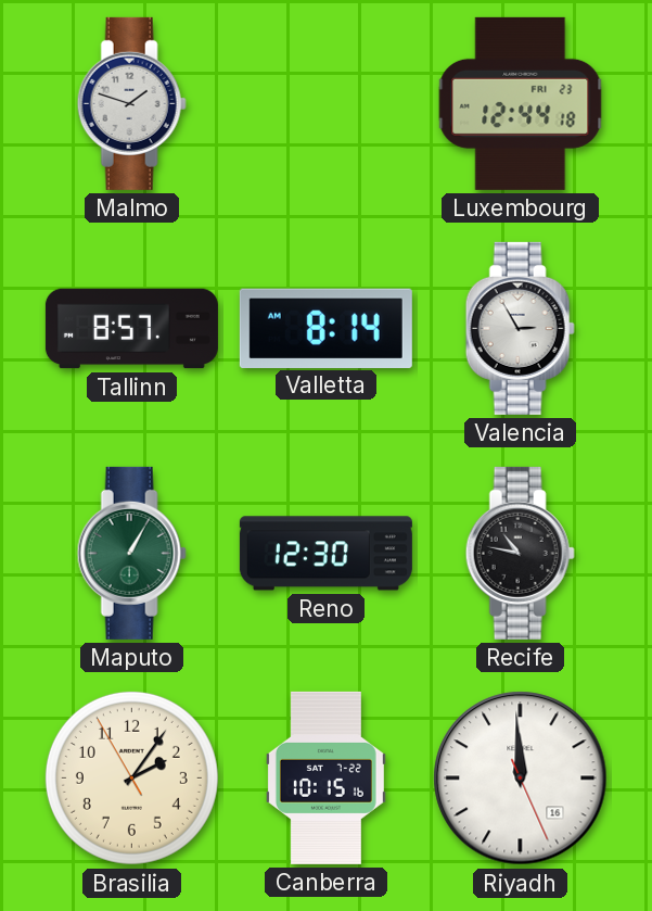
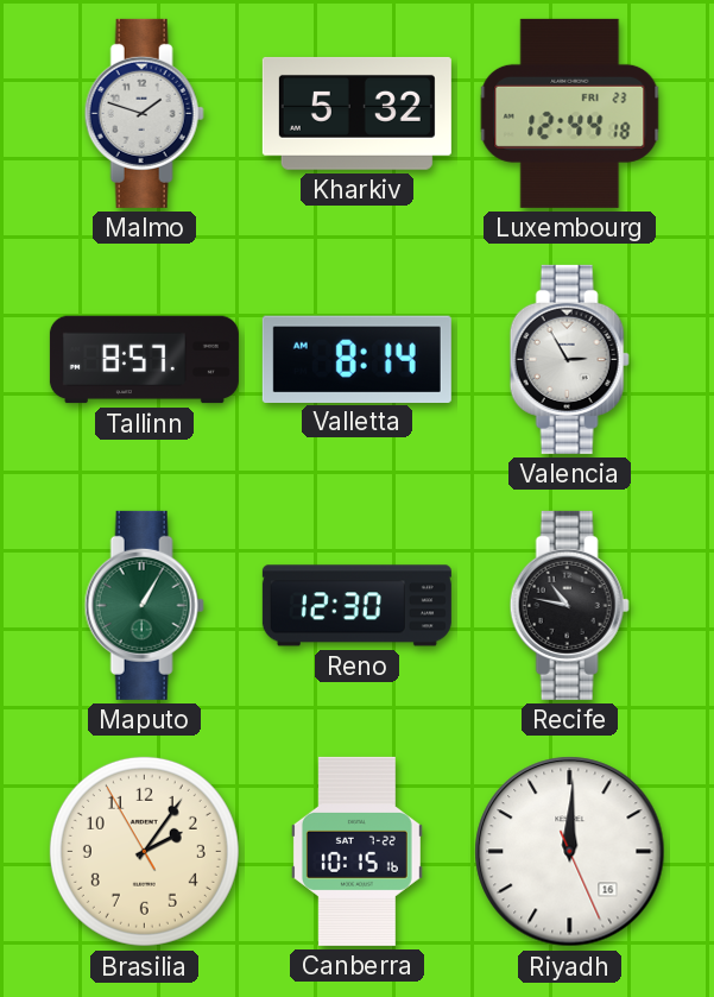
Kharkiv: none -> 5:32
Riyadh: 11:59 -> 12:00
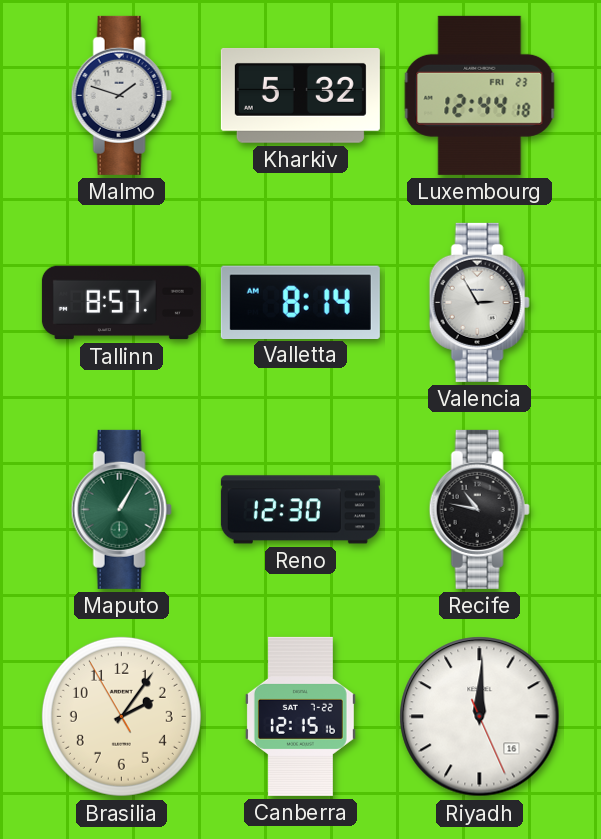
Canberra: 10:15 -> 12:15
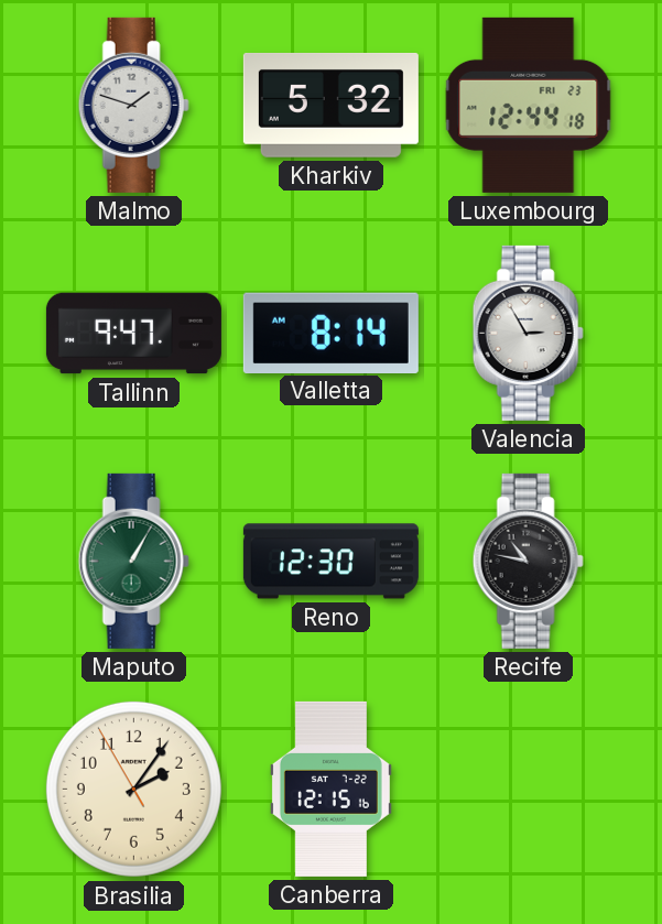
Tallinn: 8:57 -> 9:47
Riyadh: 12:00 -> none
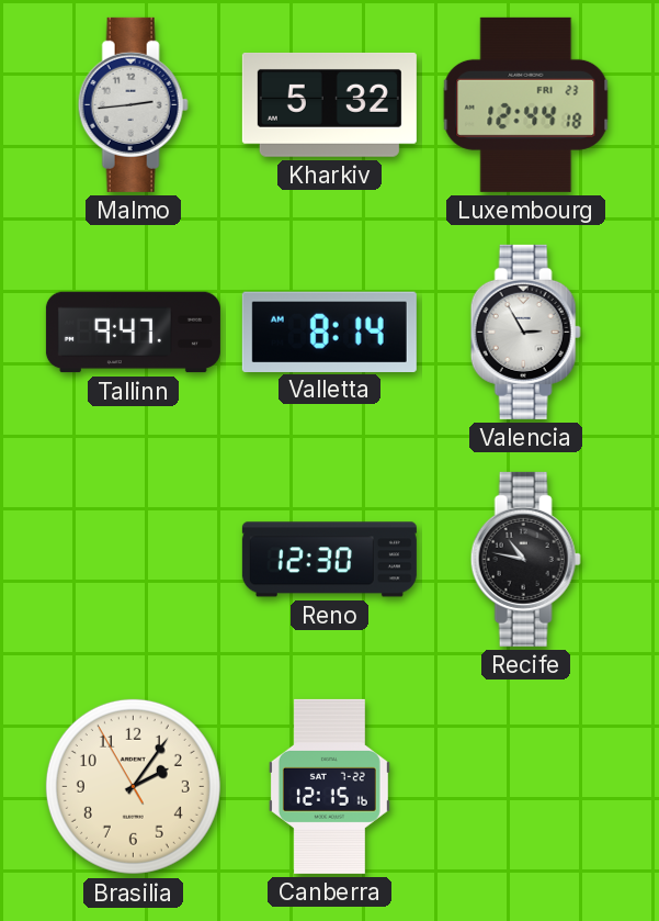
Malmo: 1:48 -> 2:44
Maputo: 1:05 -> none
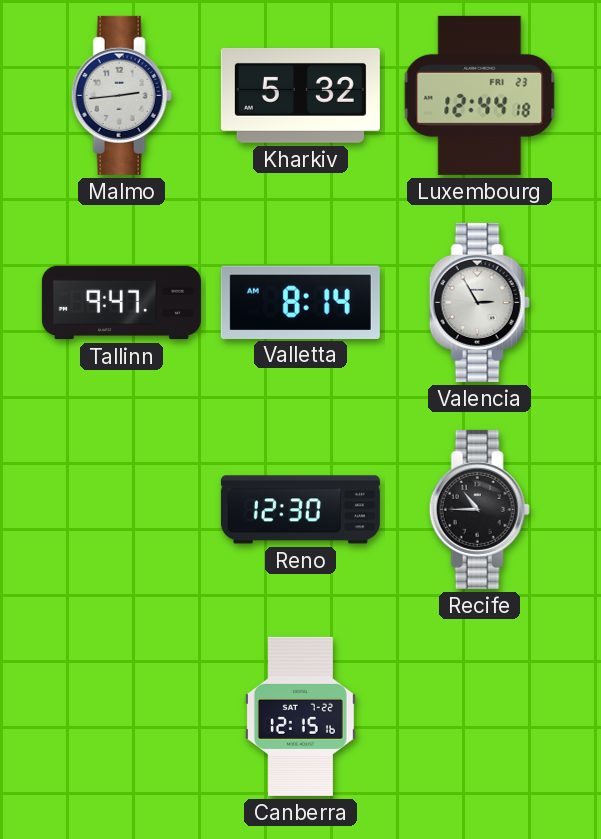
Recife: 10:47 -> 10:45
Brasilia: 2:05 -> none
